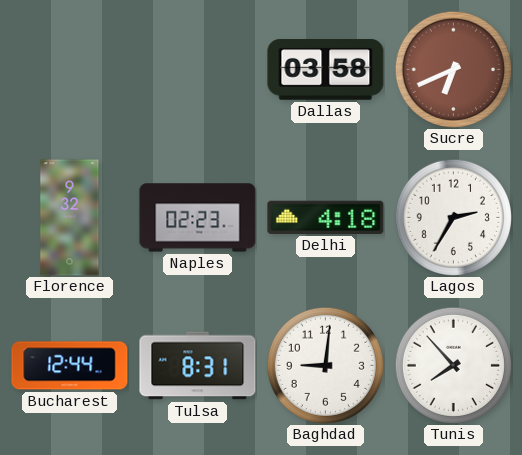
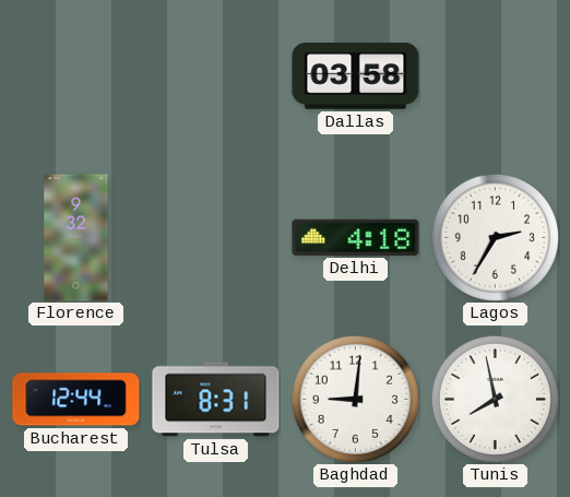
Sucre: 6:41 -> none
Naples: 02:23 -> none
Tunis: 7:53 -> 7:58
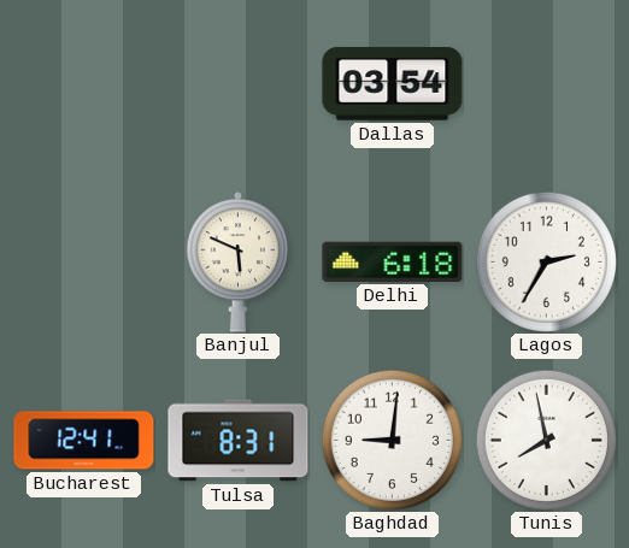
Dallas: 03:58 -> 03:54
Florence: 9:32 -> none
Banjul: none -> 5:49
Delhi: 4:18 -> 6:18
Bucharest: 12:44 -> 12:41
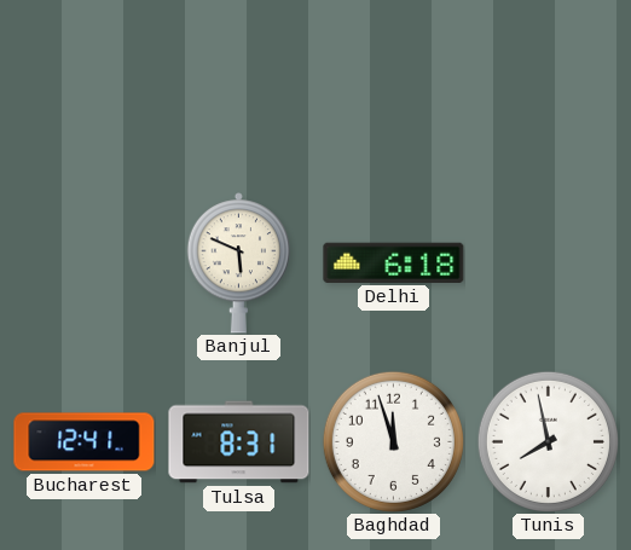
Dallas: 03:54 -> none
Lagos: 2:35 -> none
Baghdad: 9:01 -> 11:57
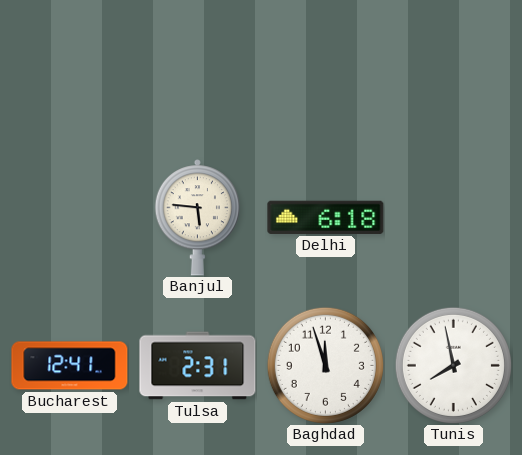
Banjul: 5:49 -> 5:46
Tulsa: 8:31 -> 2:31
